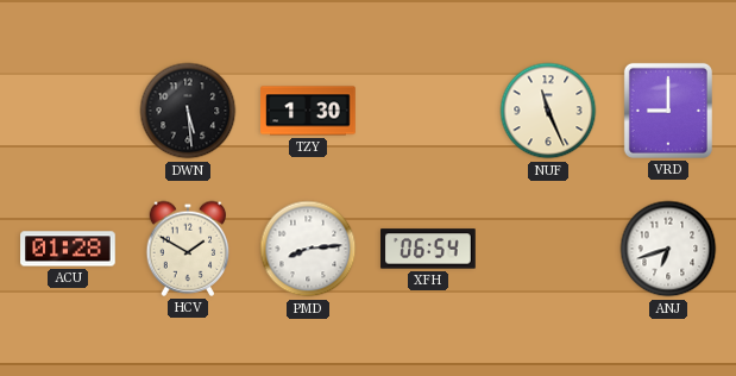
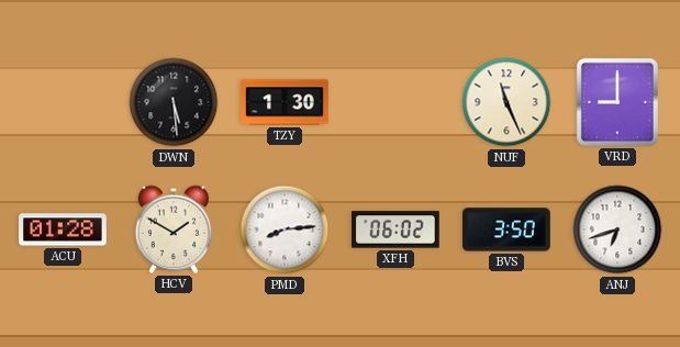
XFH: 06:54 -> 06:02
BVS: none -> 3:50
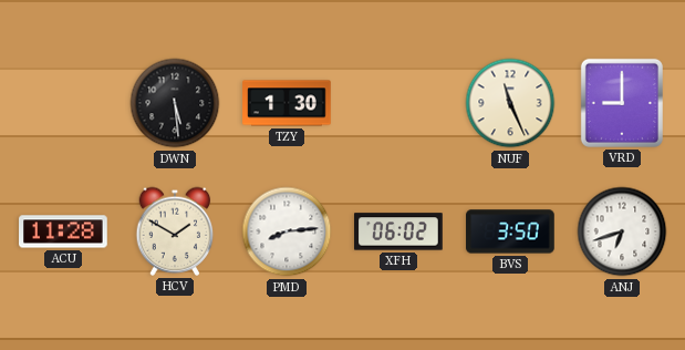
ACU: 01:28 -> 11:28
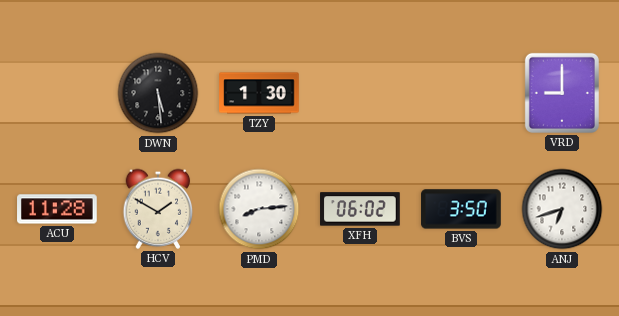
NUF: 11:26 -> none
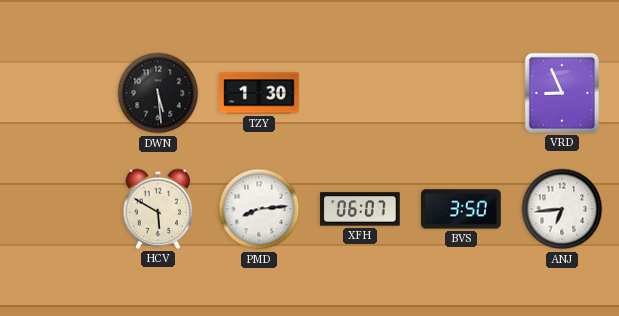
VRD: 9:00 -> 8:56
ACU: 11:28 -> none
HCV: 1:50 -> 5:50
XFH: 06:02 -> 06:07
ANJ: 6:42 -> 6:44
